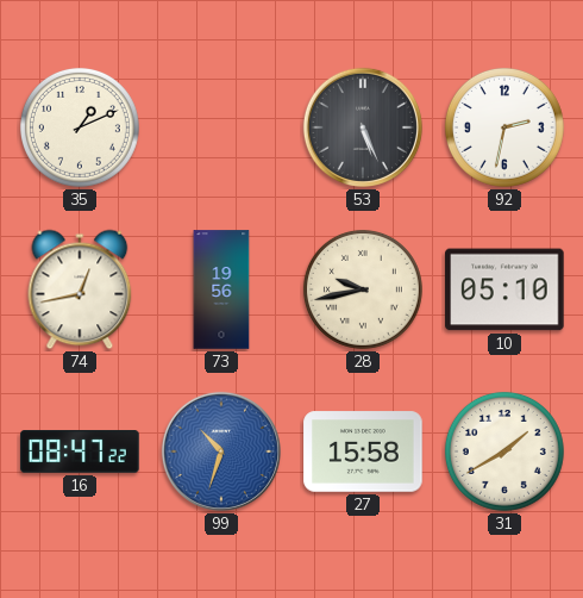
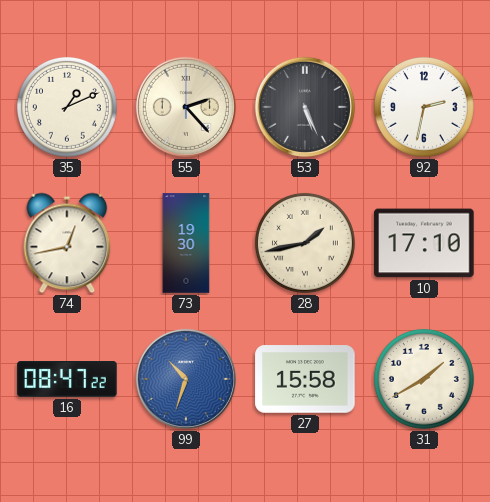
55: none -> 2:23
73: 19:56 -> 19:30
28: 9:43 -> 1:43
10: 05:10 -> 17:10
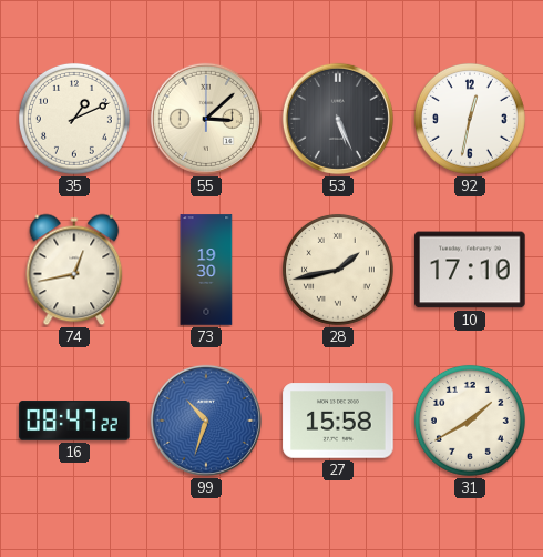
55: 2:23 -> 3:08
92: 2:32 -> 12:32
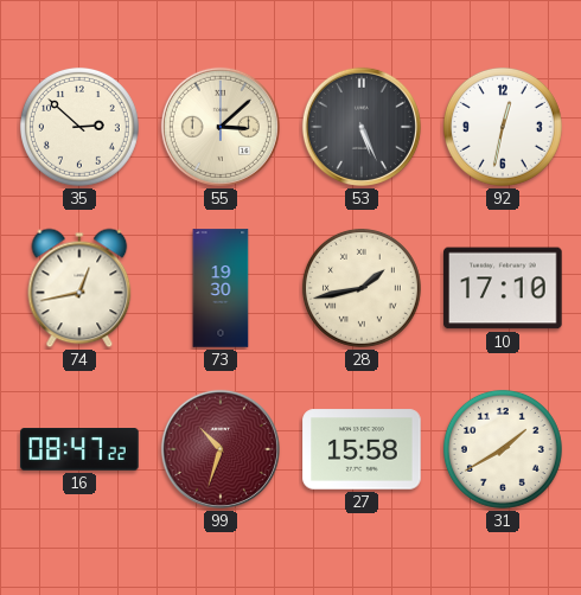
35: 1:11 -> 2:52
99 dial: blue -> burgundy
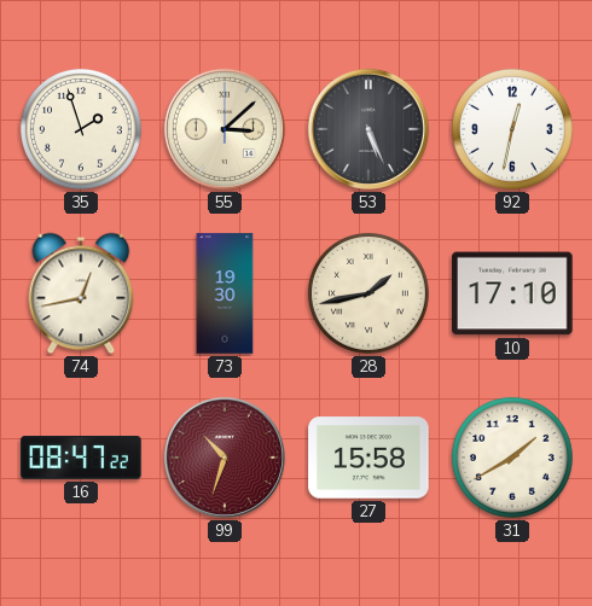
35: 2:52 -> 1:57
